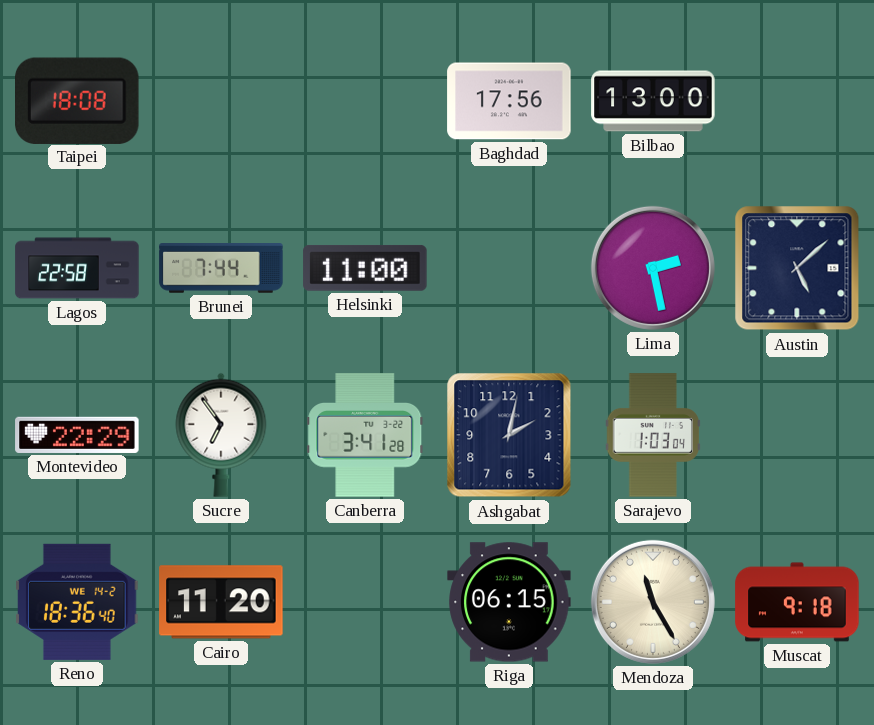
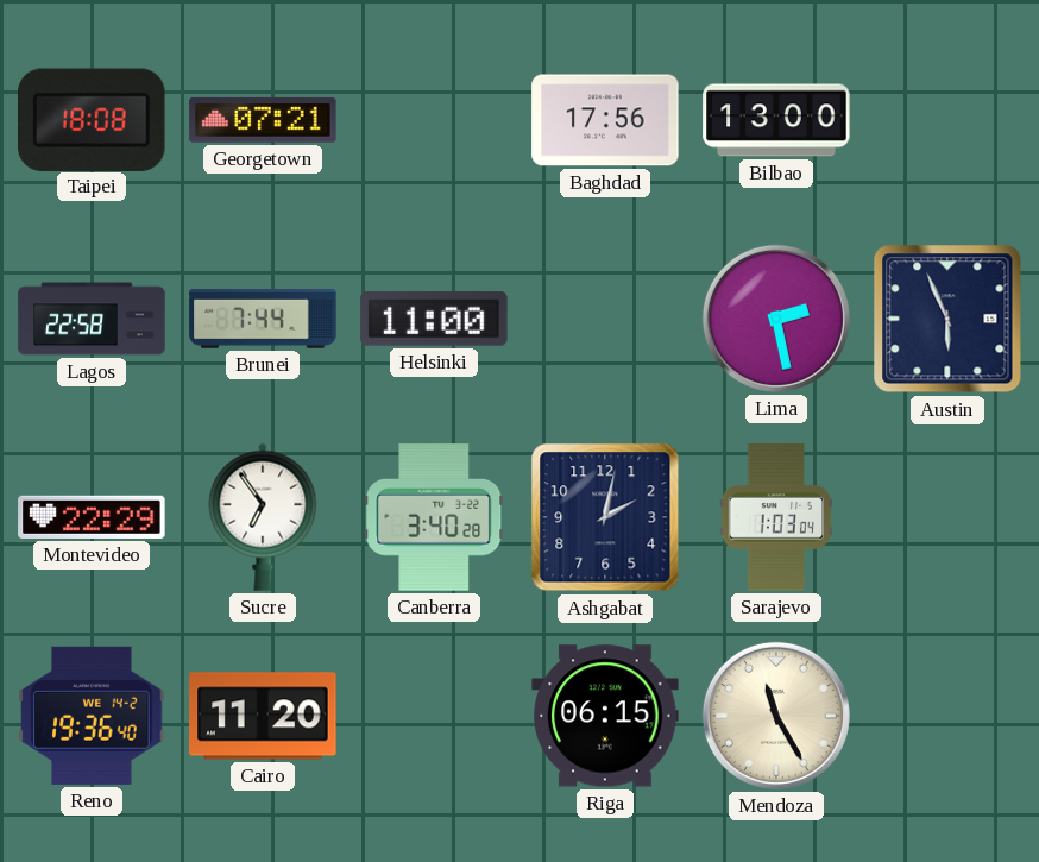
Georgetown: none -> 07:21
Austin: 5:08 -> 5:56
Canberra: 3:41 -> 3:40
Reno: 18:36 -> 19:36
Muscat: 9:18 -> none
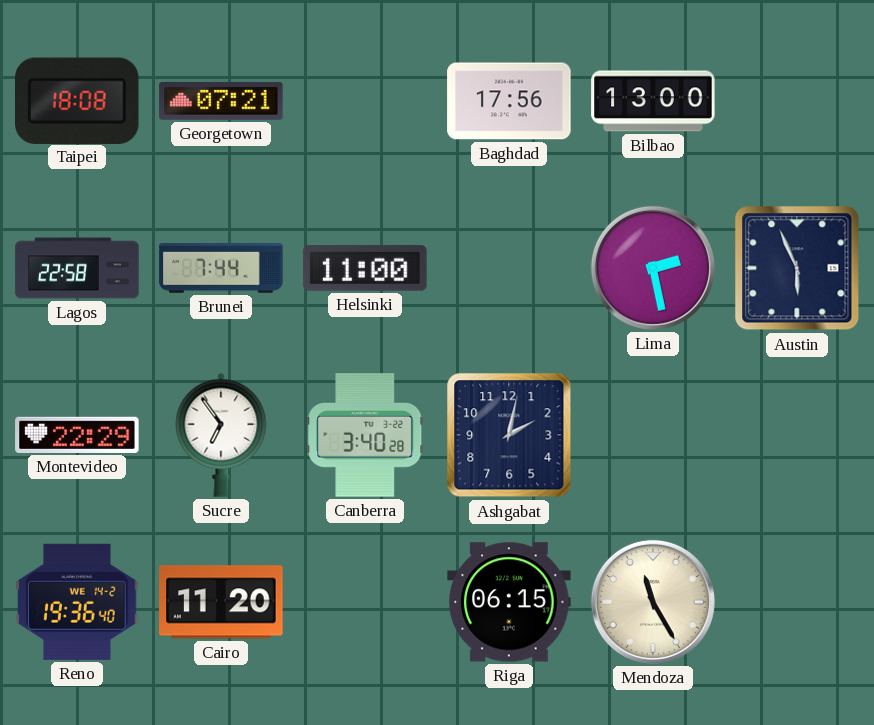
Sarajevo: 1:03 -> none
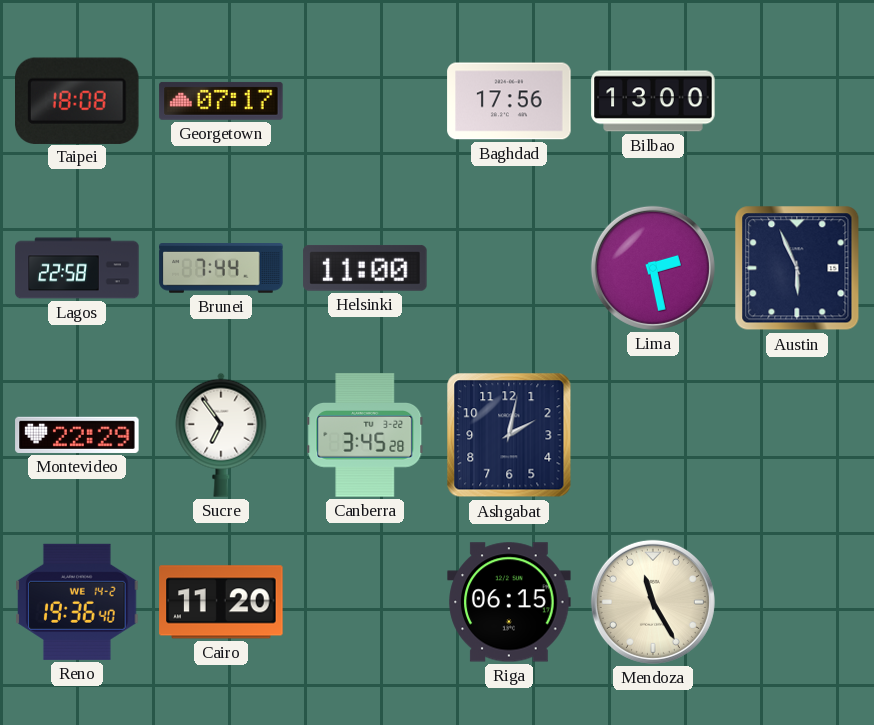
Georgetown: 07:21 -> 07:17
Canberra: 3:40 -> 3:45
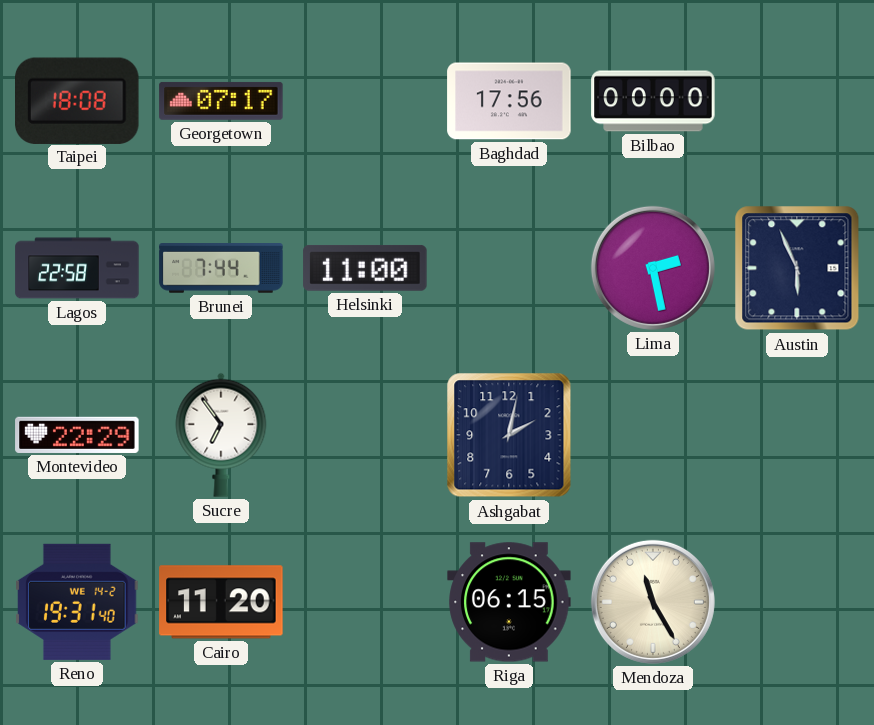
Bilbao: 13:00 -> 00:00
Canberra: 3:45 -> none
Reno: 19:36 -> 19:31
